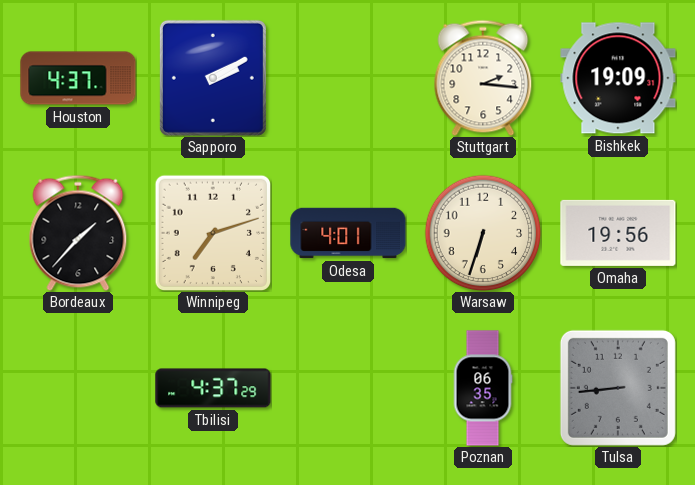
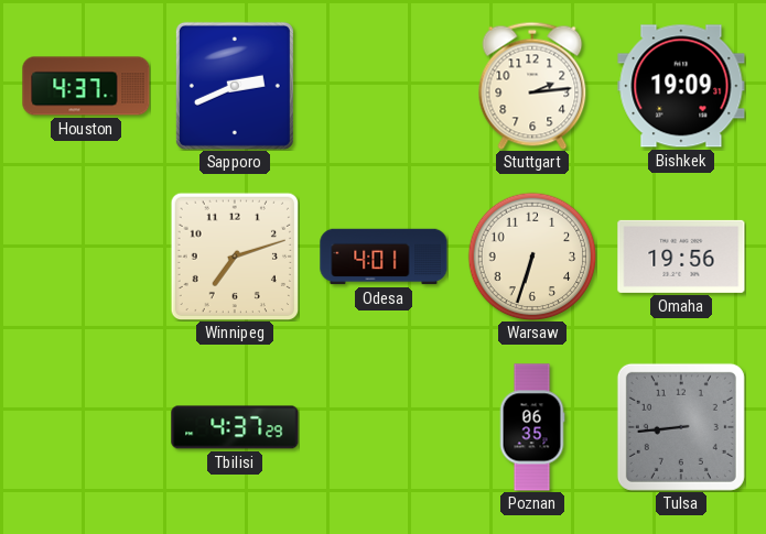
Sapporo: 2:10 -> 2:41
Stuttgart: 2:16 -> 2:14
Bordeaux: 1:37 -> none
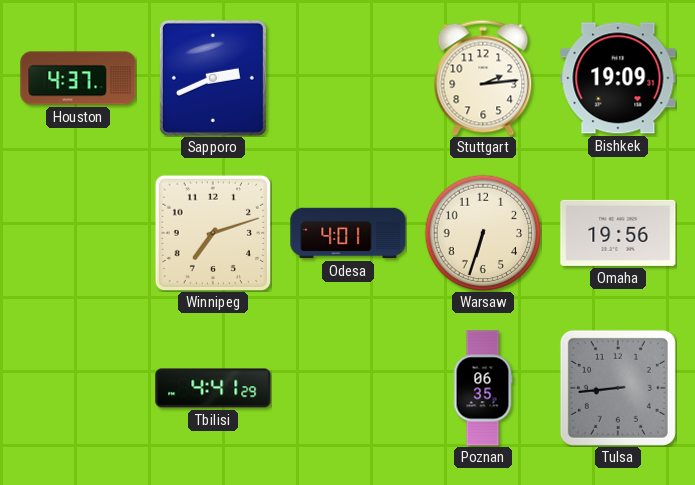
Tbilisi: 4:37 -> 4:41
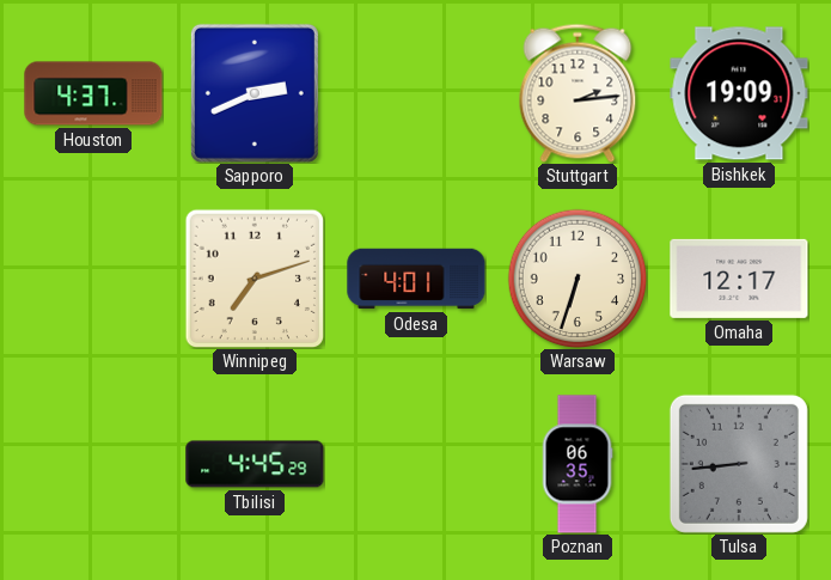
Omaha: 19:56 -> 12:17
Tbilisi: 4:41 -> 4:45
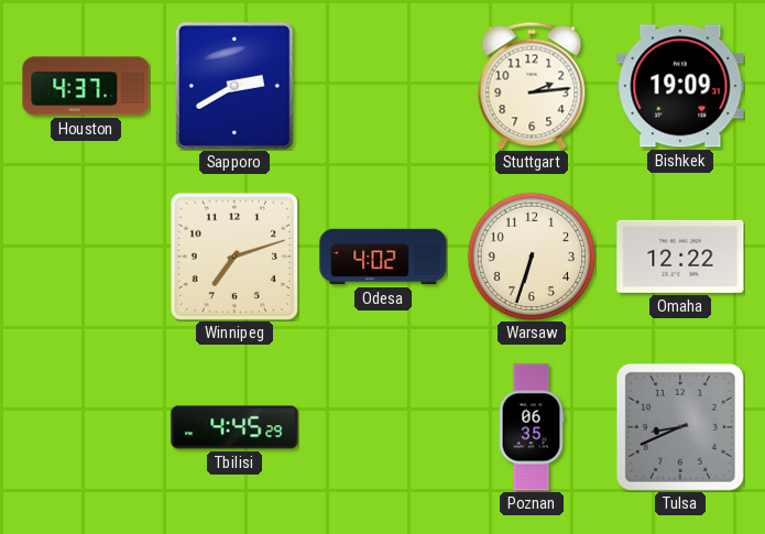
Sapporo: 2:41 -> 2:40
Odesa: 4:01 -> 4:02
Omaha: 12:17 -> 12:22
Tulsa: 8:44 -> 8:41
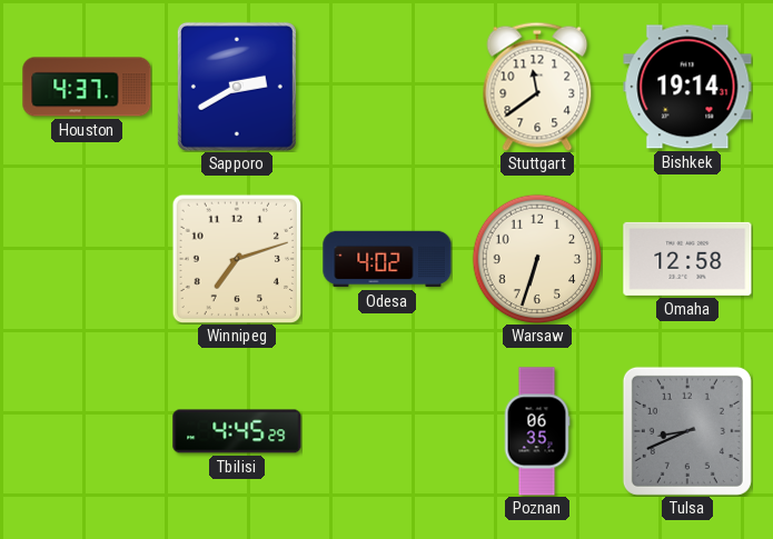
Stuttgart: 2:14 -> 11:39
Bishkek: 19:09 -> 19:14
Omaha: 12:22 -> 12:58
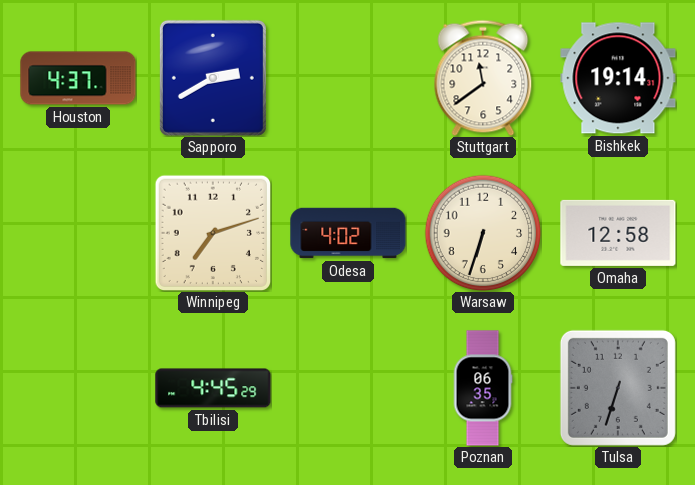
Tulsa: 8:41 -> 6:33
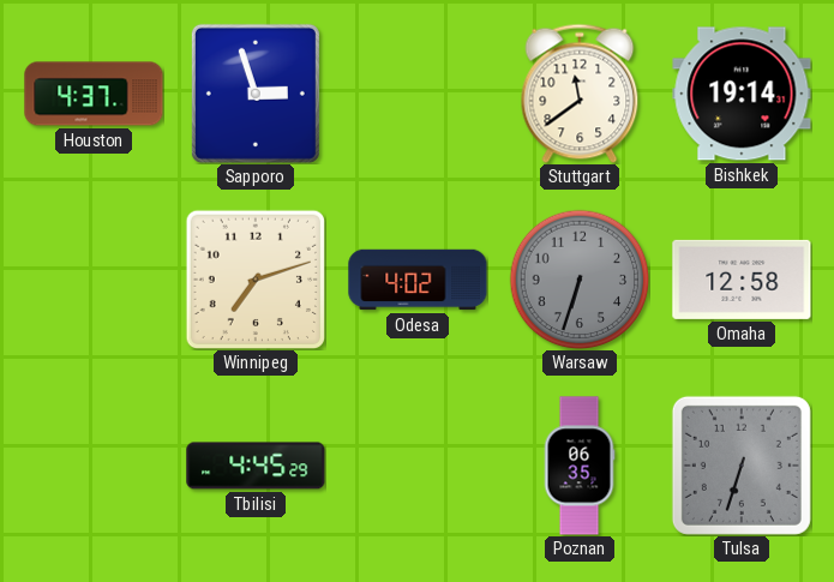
Sapporo: 2:40 -> 2:57
Warsaw dial: cream -> grey
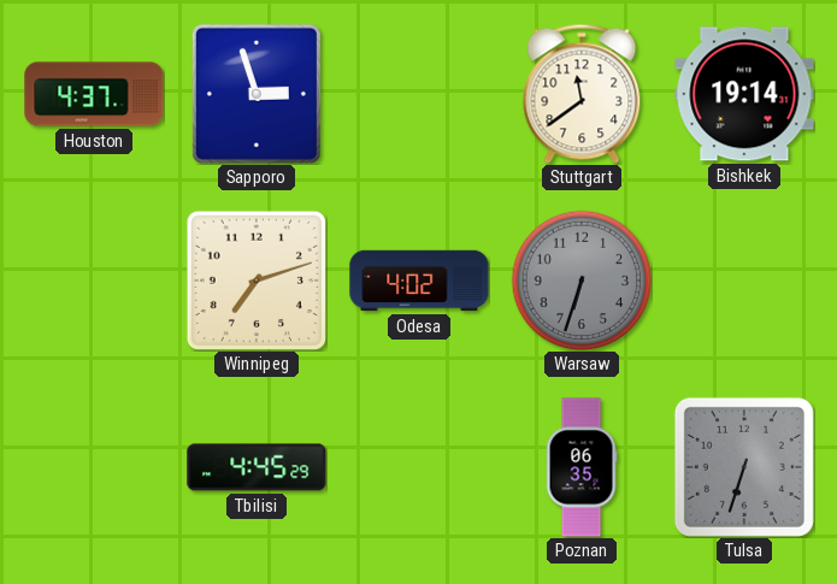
Omaha: 12:58 -> none
